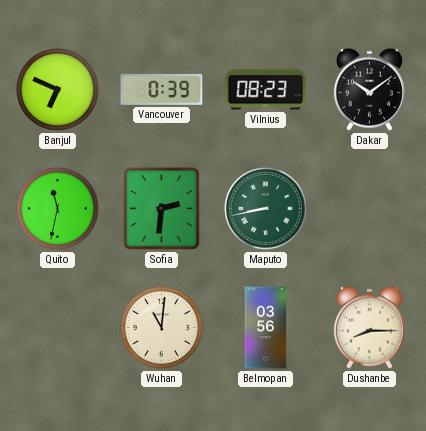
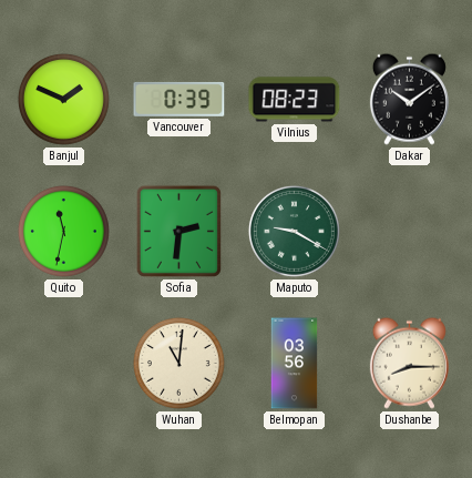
Banjul: 6:49 -> 1:49
Maputo: 8:43 -> 9:20
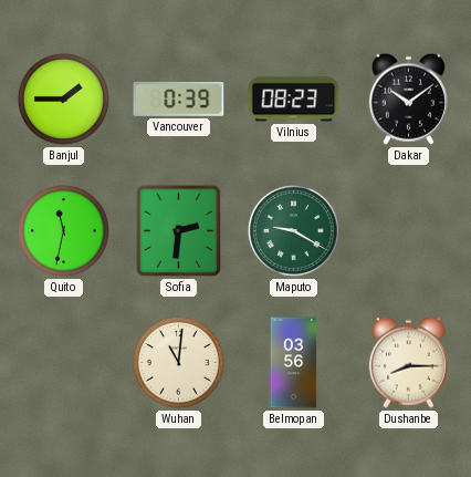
Banjul: 1:49 -> 1:45
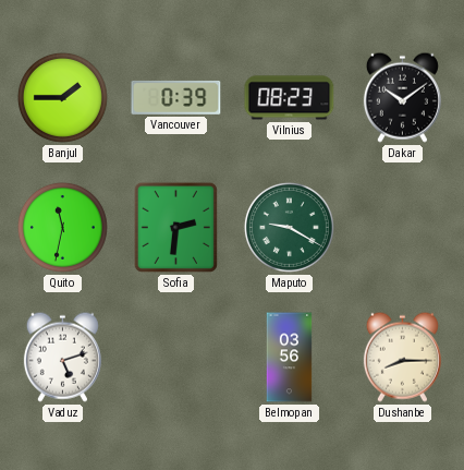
Vaduz: none -> 5:12
Wuhan: 11:01 -> none
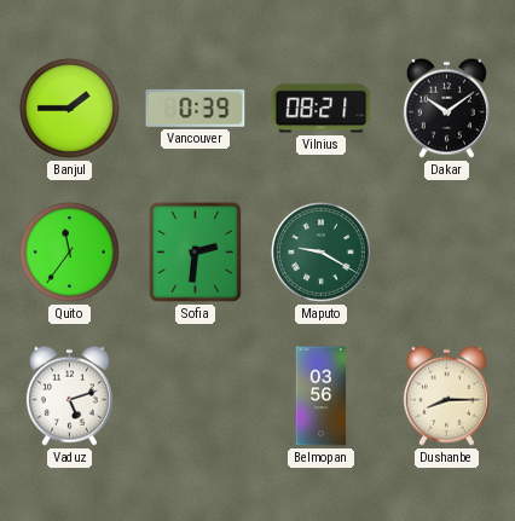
Vilnius: 08:23 -> 08:21
Quito: 11:32 -> 11:36
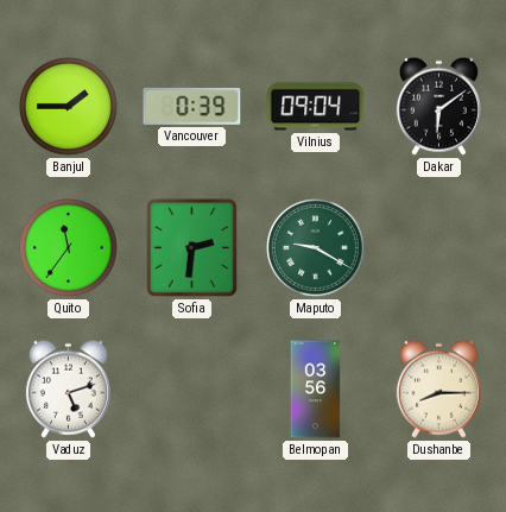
Vilnius: 08:21 -> 09:04
Dakar: 10:09 -> 6:09
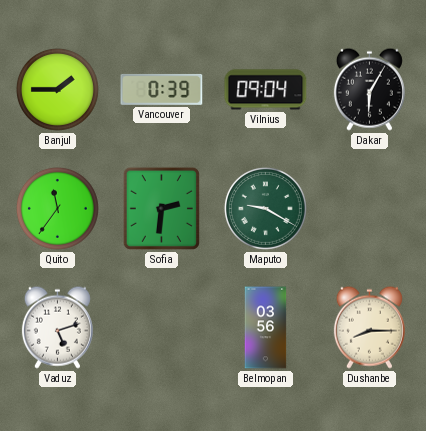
Dakar: 6:09 -> 6:05
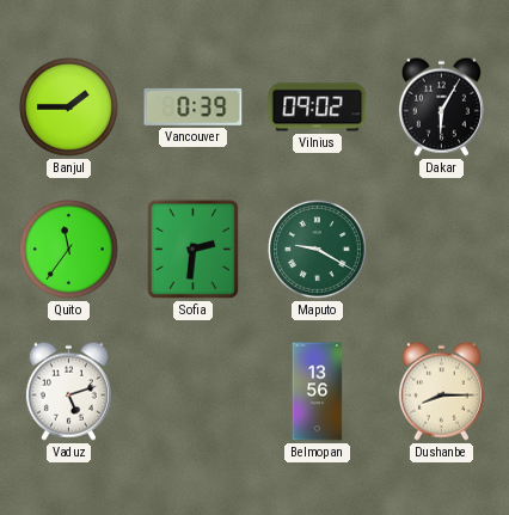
Vilnius: 09:04 -> 09:02
Belmopan: 03:56 -> 13:56
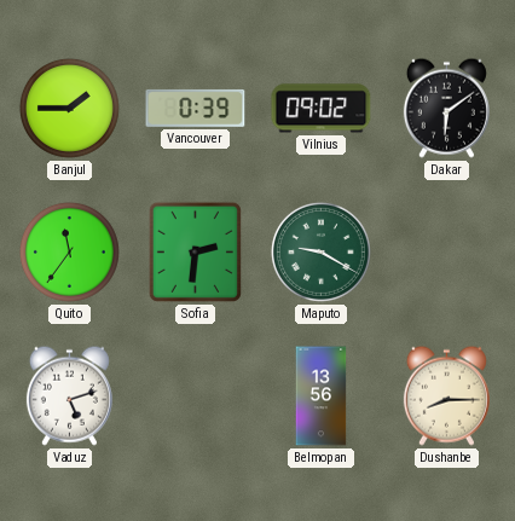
Dakar: 6:05 -> 6:09
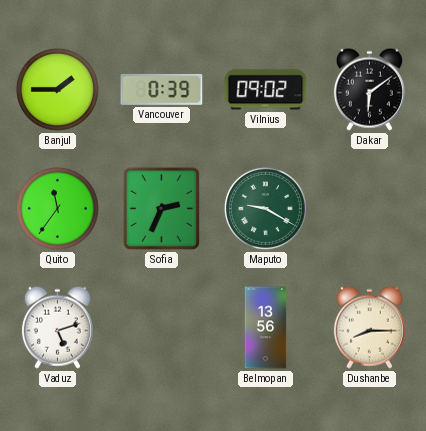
Sofia: 2:31 -> 2:34
